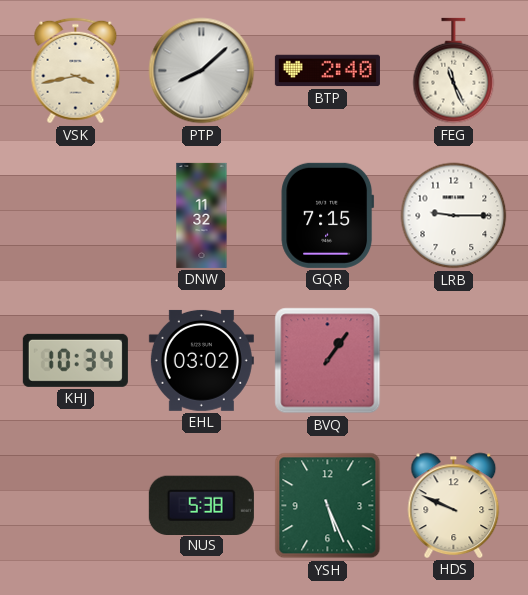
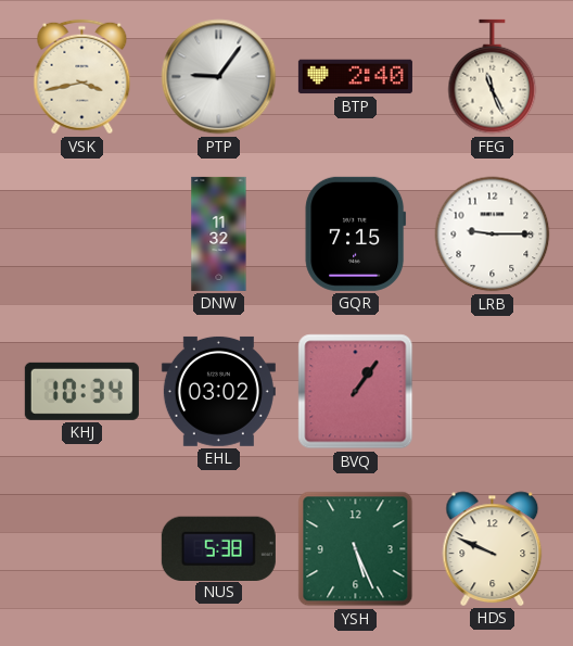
PTP: 8:08 -> 9:06
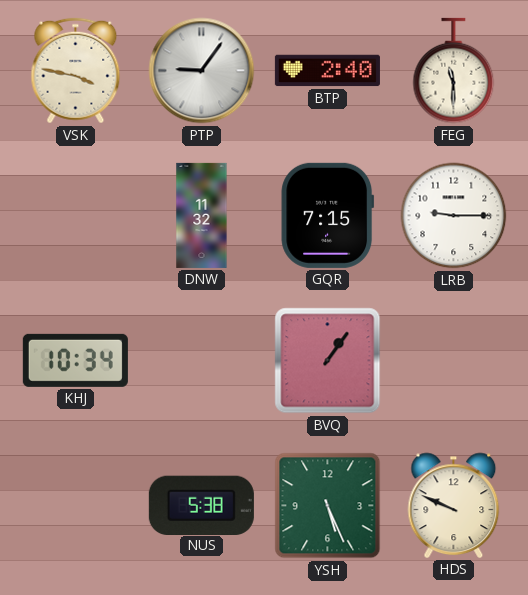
VSK: 3:43 -> 3:47
FEG: 11:26 -> 11:30
EHL: 03:02 -> none
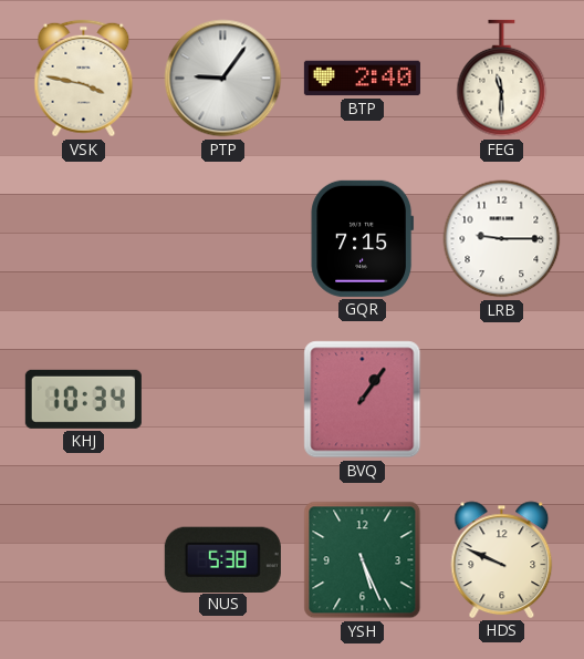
DNW: 11:32 -> none
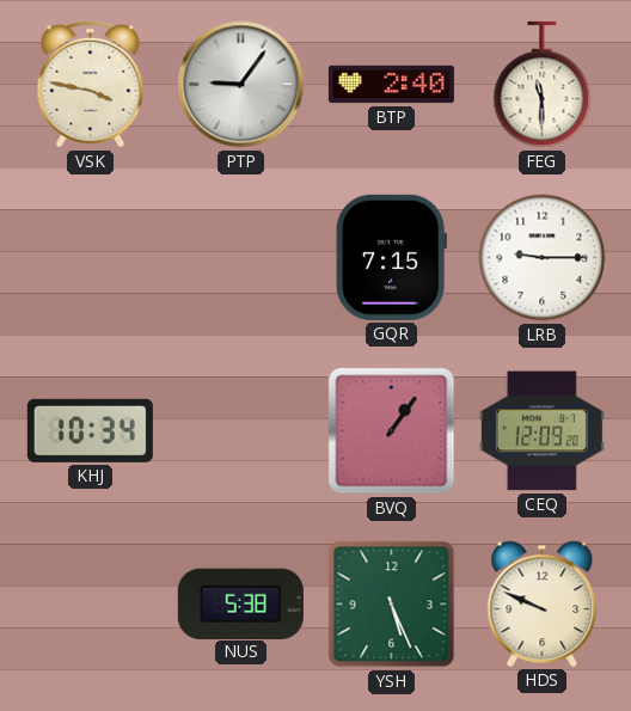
CEQ: none -> 12:09
